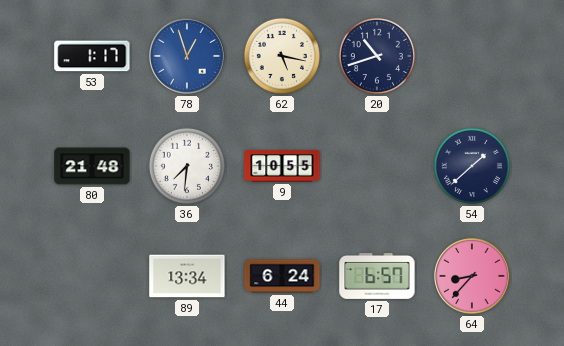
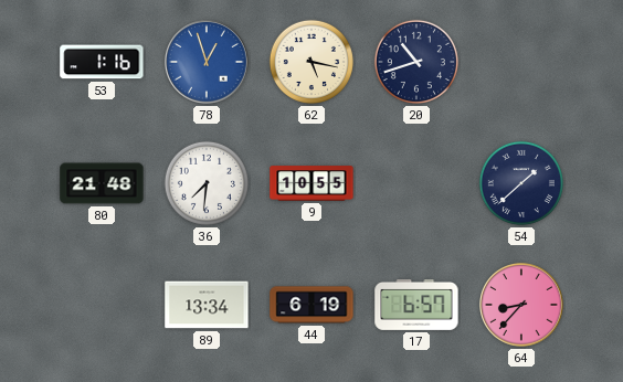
53: 1:17 -> 1:16
44: 6:24 -> 6:19
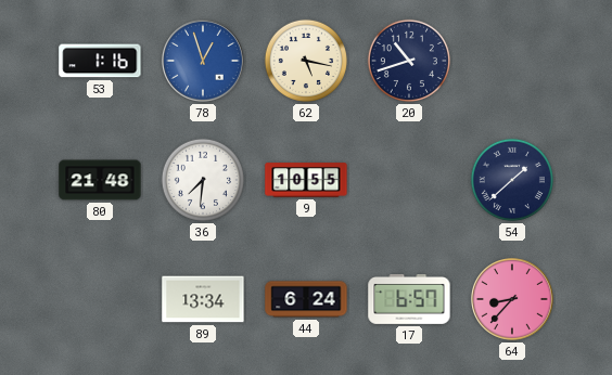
44: 6:19 -> 6:24
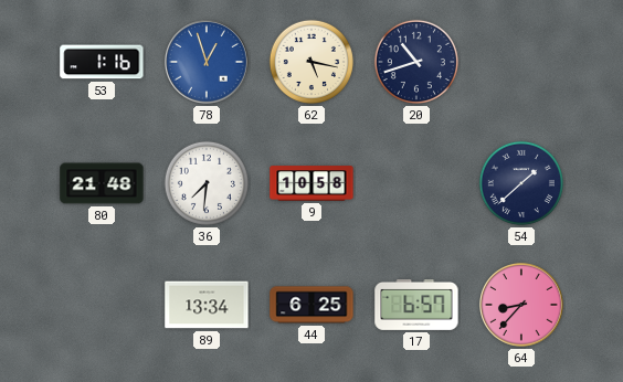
9: 10:55 -> 10:58
44: 6:24 -> 6:25
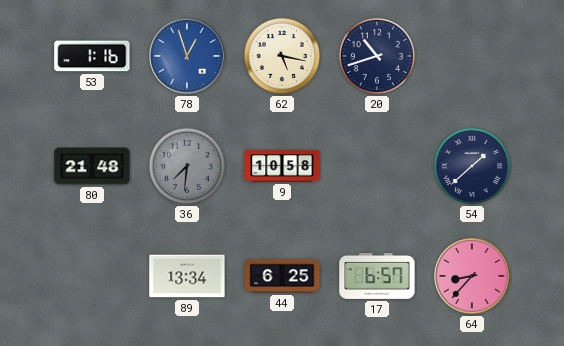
36 dial: white -> grey
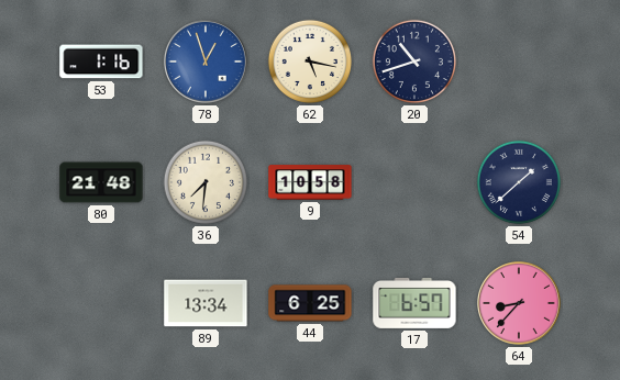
36 dial: grey -> cream
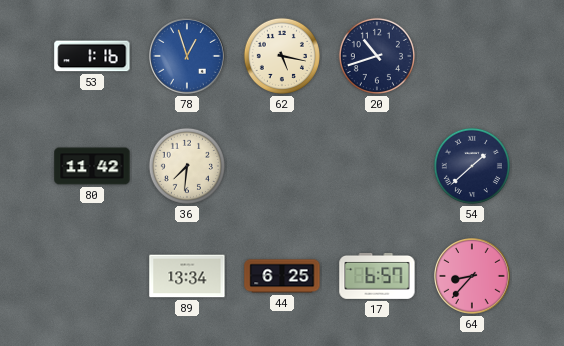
80: 21:48 -> 11:42
9: 10:58 -> none
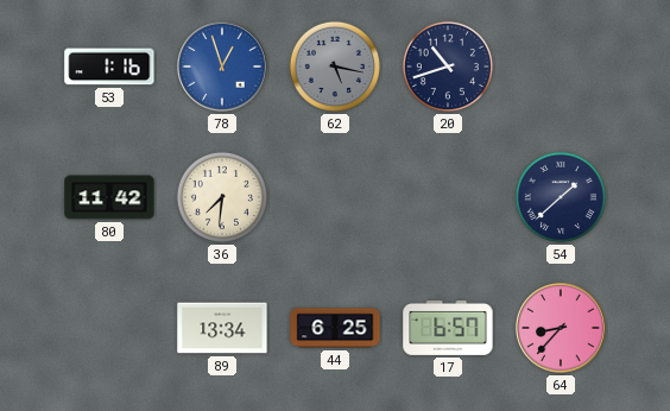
62 dial: cream -> grey
